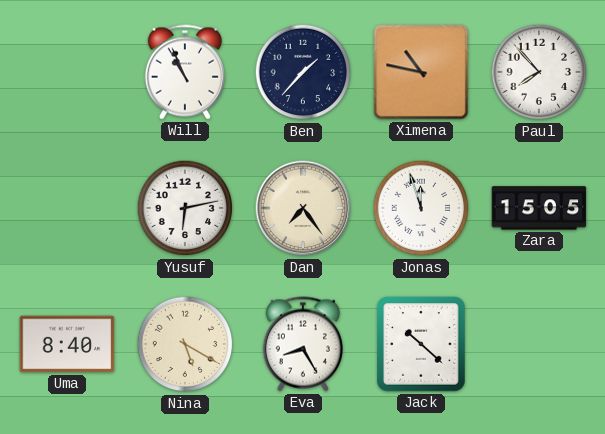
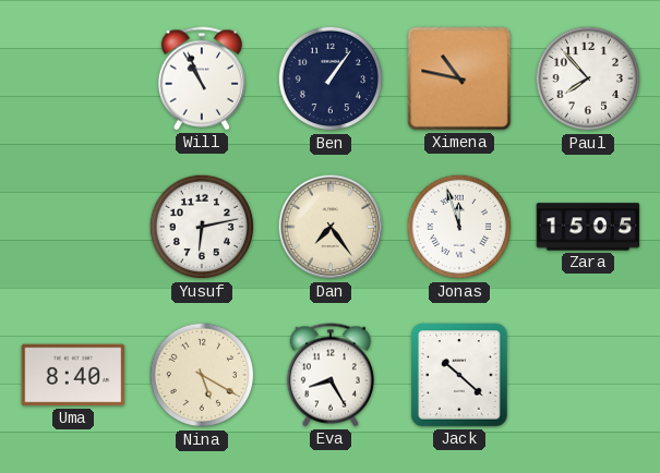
Ben: 1:37 -> 1:06
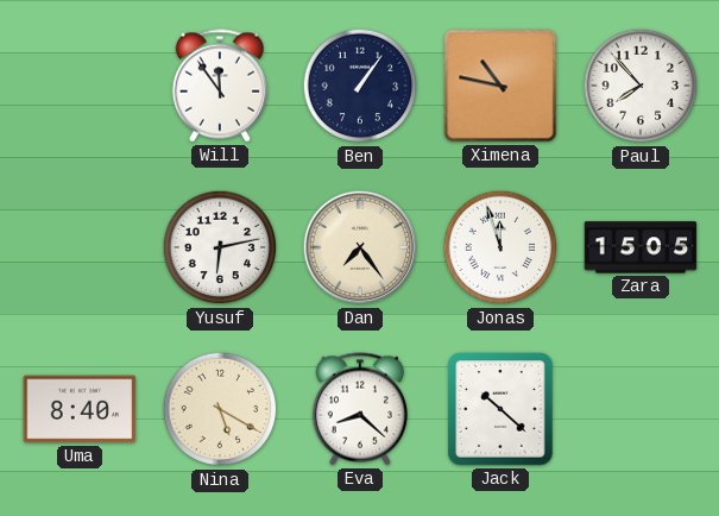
Will: 10:56 -> 11:54
Eva: 8:25 -> 8:22
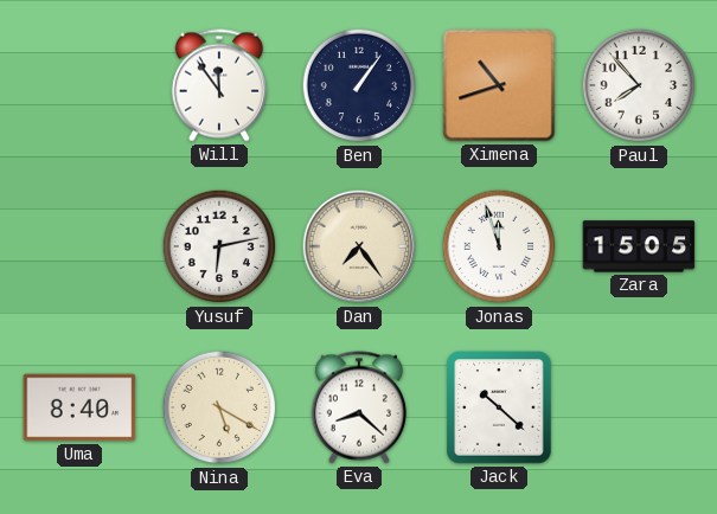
Ximena: 10:47 -> 10:42
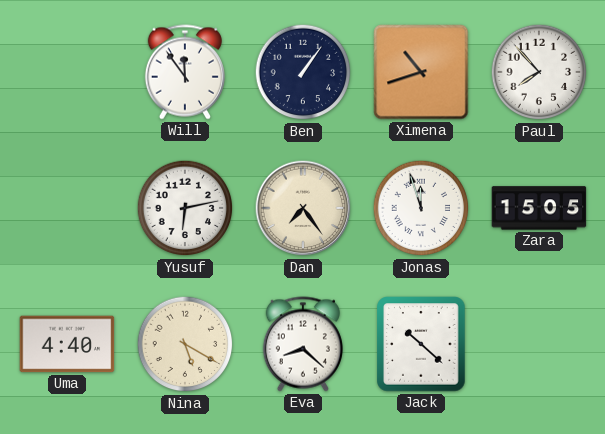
Uma: 8:40 -> 4:40
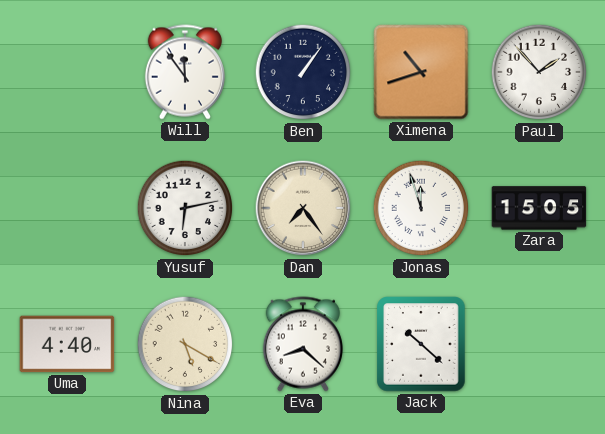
Paul: 7:53 -> 1:53
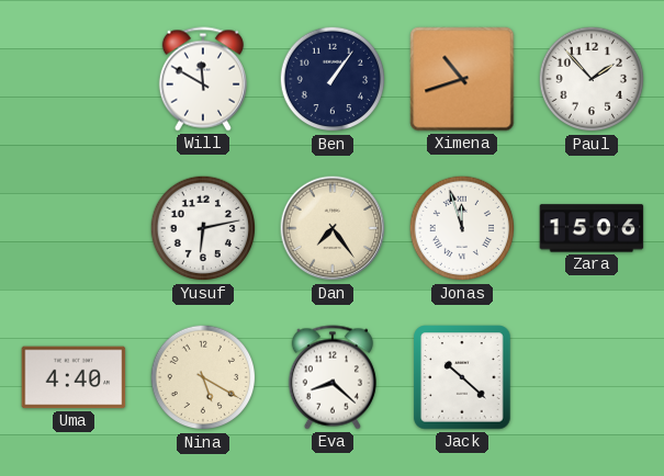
Will: 11:54 -> 11:50
Zara: 15:05 -> 15:06
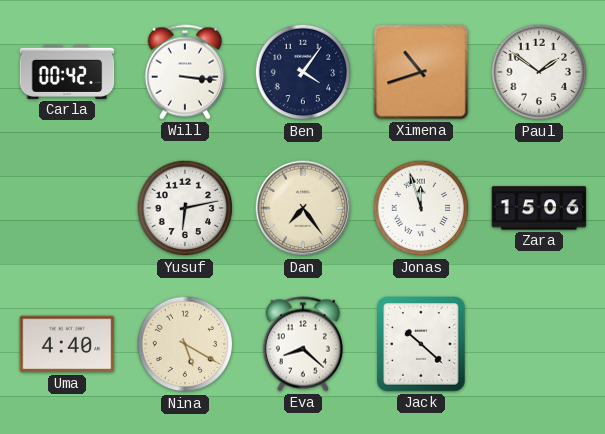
Carla: none -> 00:42
Will: 11:50 -> 3:16
Ben: 1:06 -> 4:06
Paul: 1:53 -> 1:51
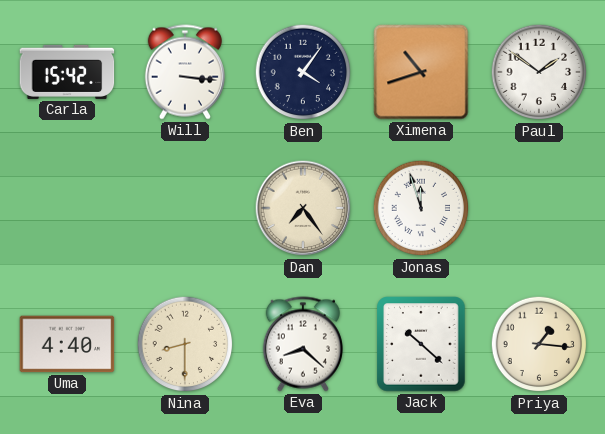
Carla: 00:42 -> 15:42
Yusuf: 6:13 -> none
Zara: 15:06 -> none
Nina: 5:20 -> 8:30
Priya: none -> 1:16
